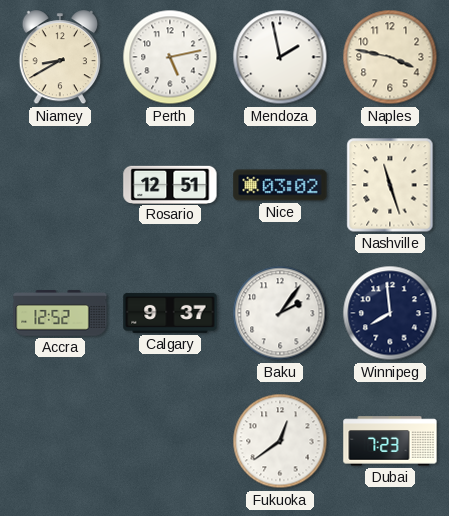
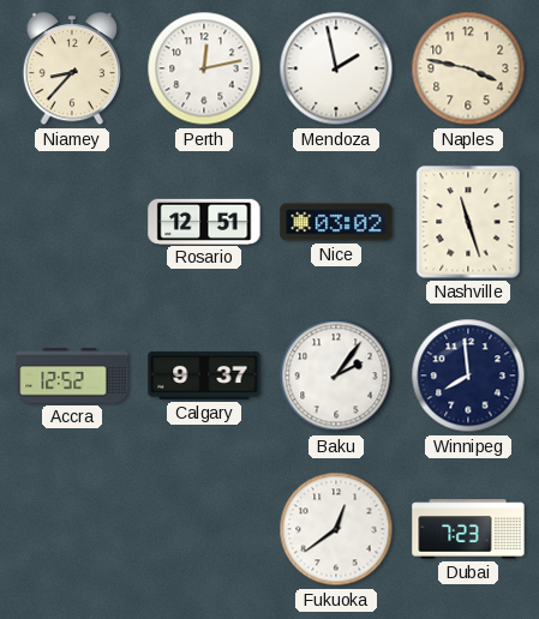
Niamey: 8:40 -> 8:37
Perth: 5:13 -> 12:13
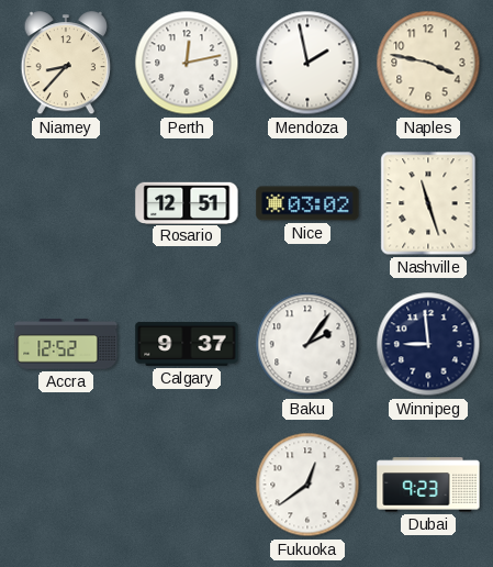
Winnipeg: 7:59 -> 8:59
Dubai: 7:23 -> 9:23
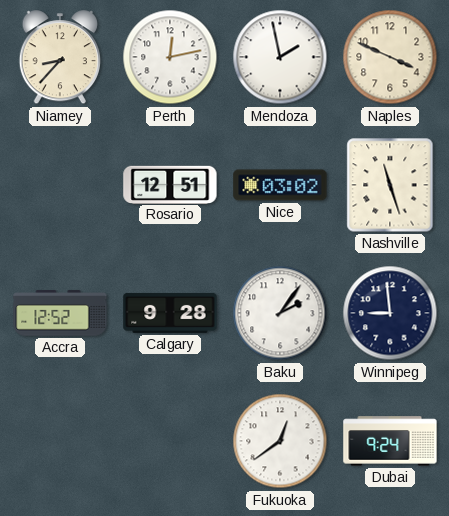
Naples: 3:47 -> 3:49
Calgary: 9:37 -> 9:28
Dubai: 9:23 -> 9:24
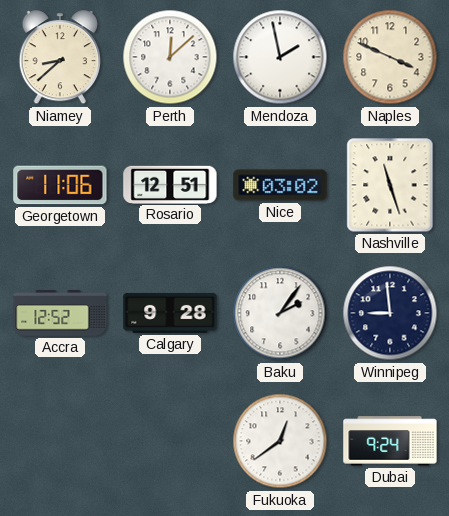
Niamey: 8:37 -> 8:38
Perth: 12:13 -> 12:08
Georgetown: none -> 11:06
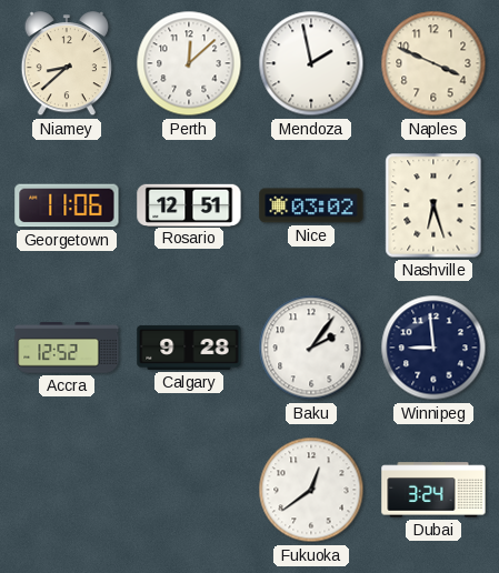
Nashville: 11:27 -> 6:27
Dubai: 9:24 -> 3:24
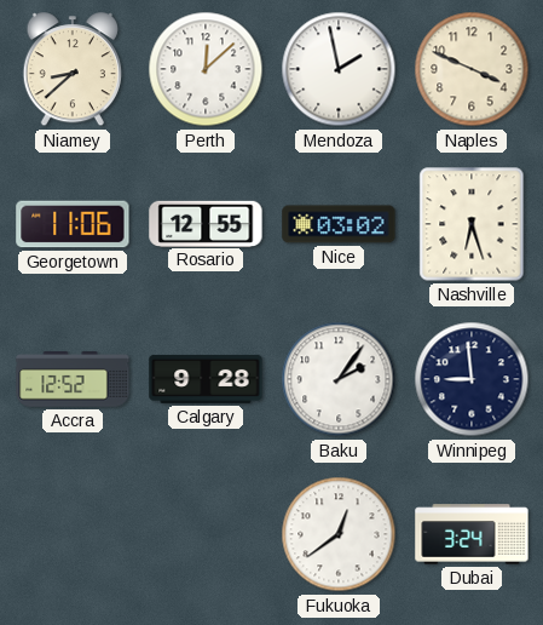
Rosario: 12:51 -> 12:55
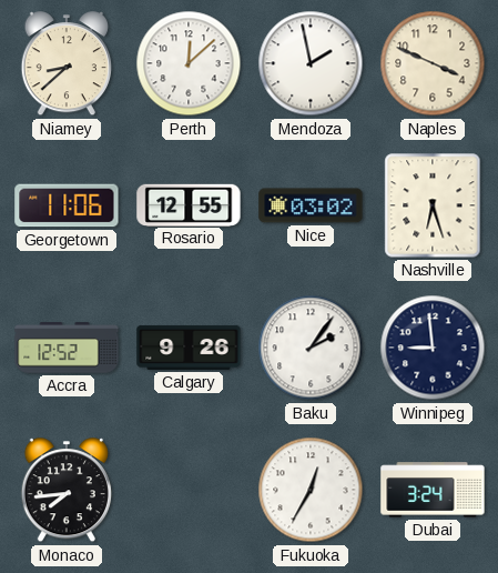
Calgary: 9:28 -> 9:26
Monaco: none -> 7:44
Fukuoka: 12:39 -> 12:35
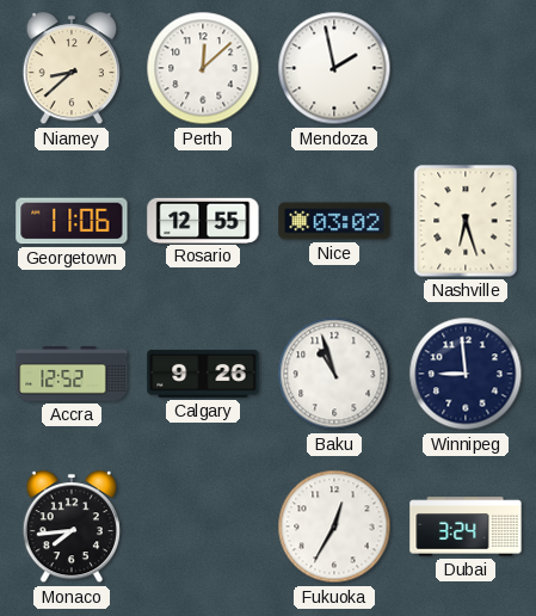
Naples: 3:49 -> none
Baku: 2:06 -> 10:57
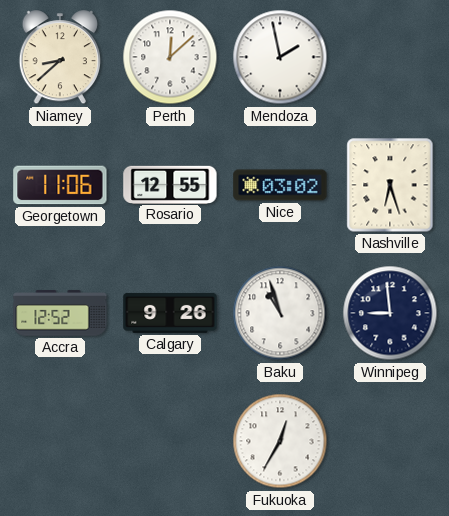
Monaco: 7:44 -> none
Dubai: 3:24 -> none
